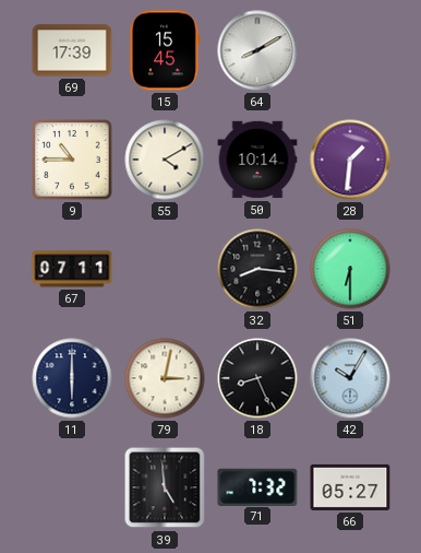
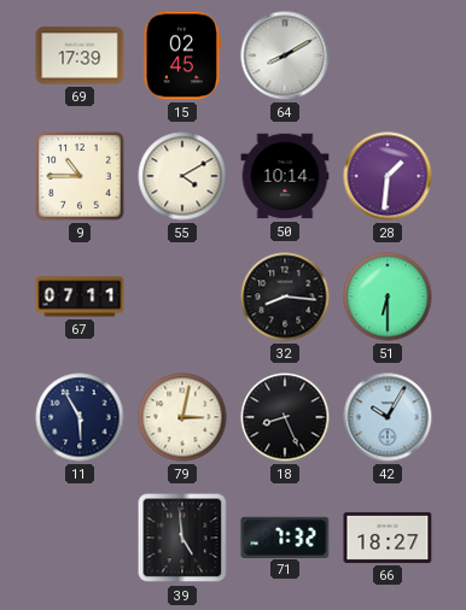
15: 15:45 -> 02:45
11: 6:00 -> 5:55
66: 05:27 -> 18:27
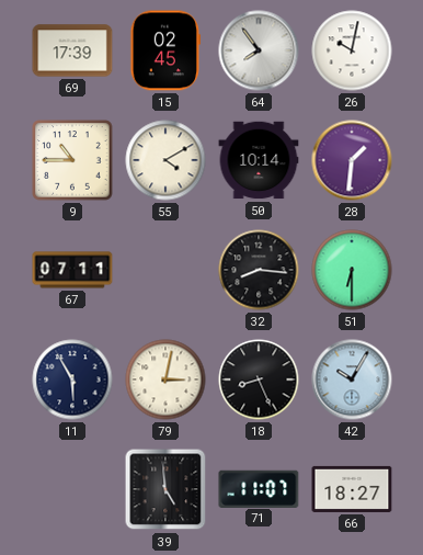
64: 8:10 -> 7:54
26: none -> 10:02
71: 7:32 -> 11:07
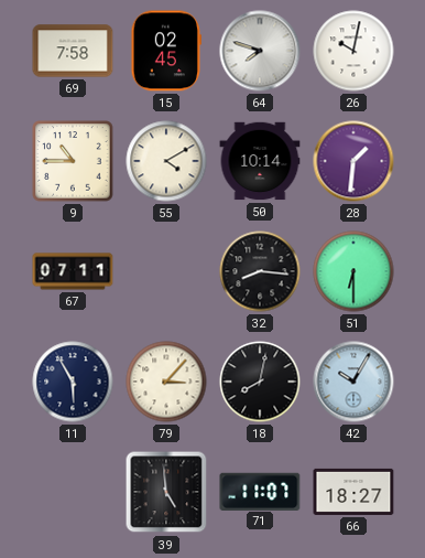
69: 17:39 -> 7:58
64: 7:54 -> 7:48
79: 3:02 -> 3:07
18: 8:26 -> 8:02
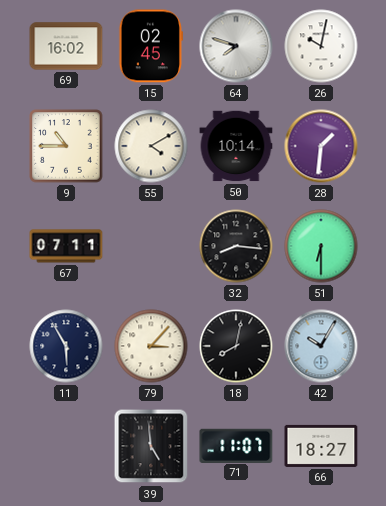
69: 7:58 -> 16:02
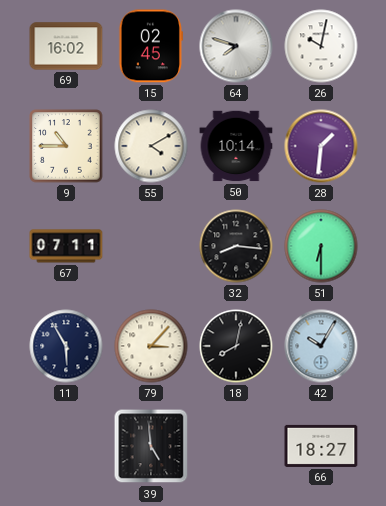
71: 11:07 -> none
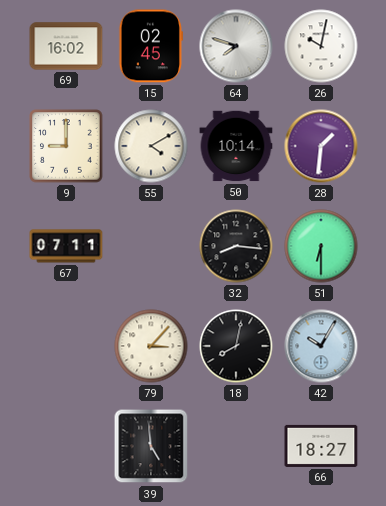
9: 10:45 -> 9:00
11: 5:55 -> none
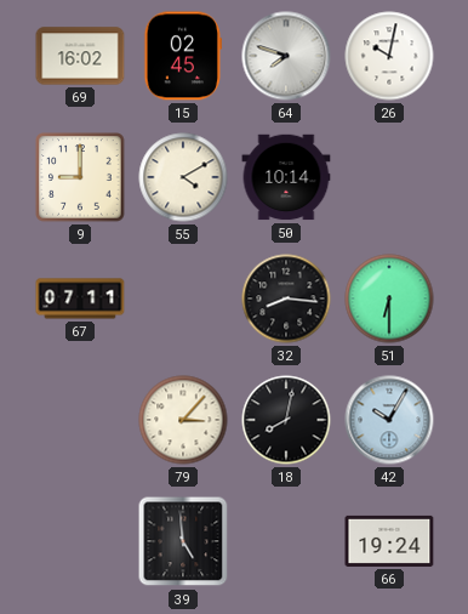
28: 1:31 -> none
66: 18:27 -> 19:24
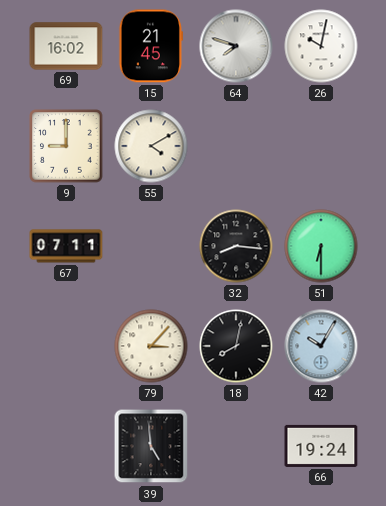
15: 02:45 -> 21:45
50: 10:14 -> none
